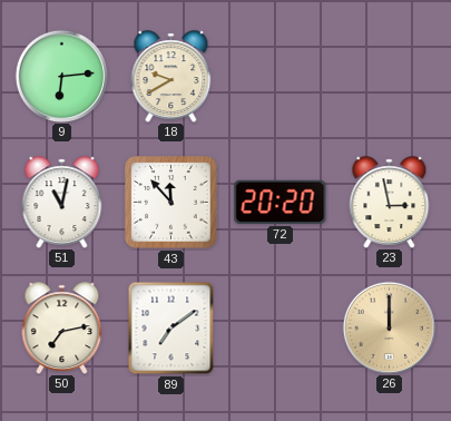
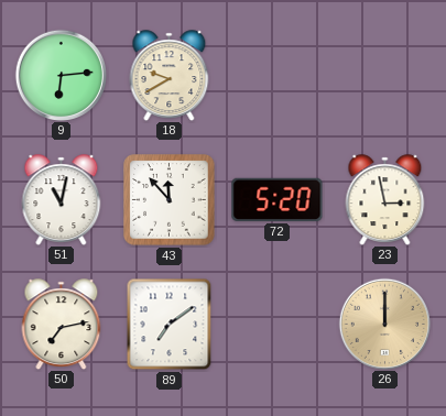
72: 20:20 -> 5:20
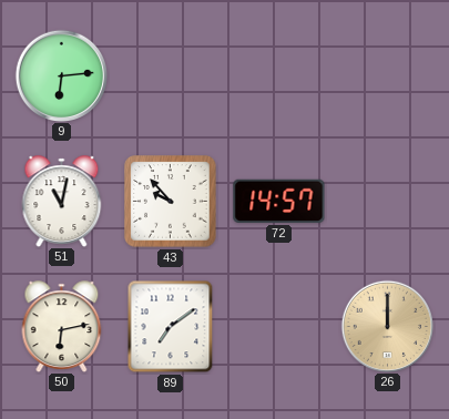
18: 9:40 -> none
43: 11:53 -> 9:53
72: 5:20 -> 14:57
23: 2:58 -> none
50: 7:13 -> 6:13
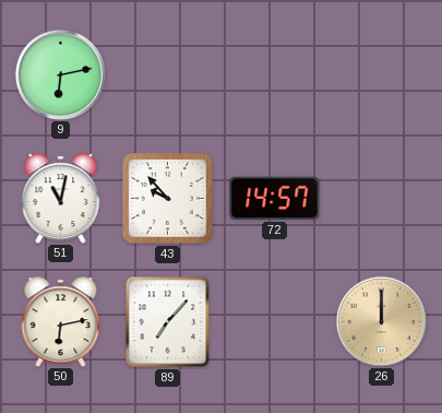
9: 6:14 -> 6:13
89: 7:09 -> 7:07
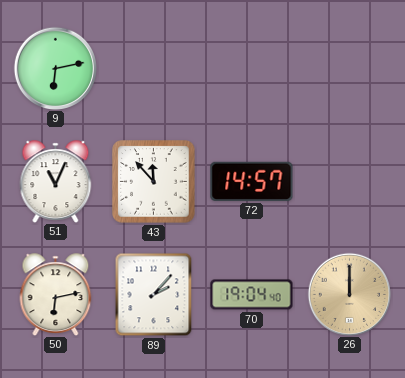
51: 11:02 -> 11:04
43: 9:53 -> 11:53
89: 7:07 -> 2:07
70: none -> 19:04
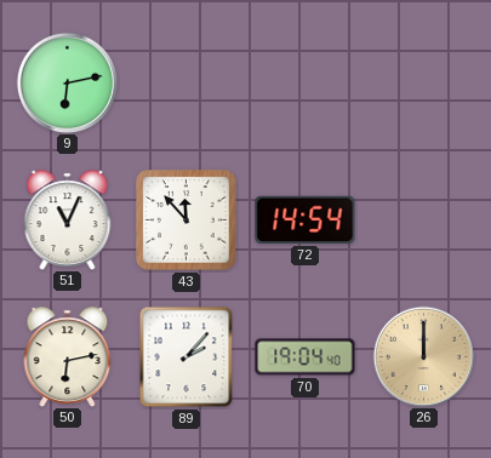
72: 14:57 -> 14:54
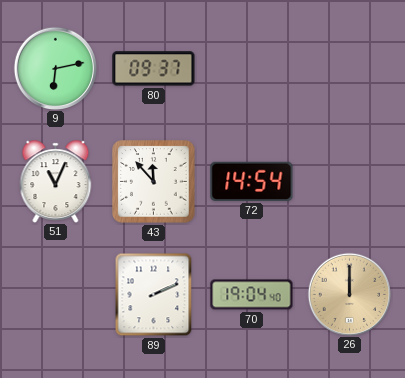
80: none -> 09:37
50: 6:13 -> none
89: 2:07 -> 2:11
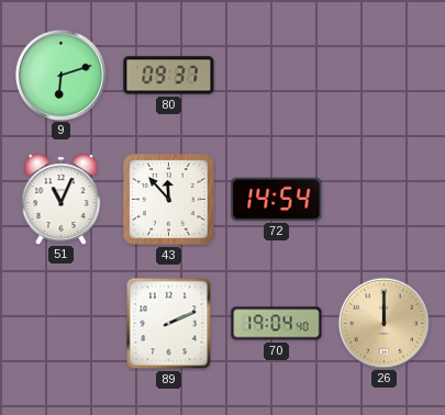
9: 6:13 -> 6:12
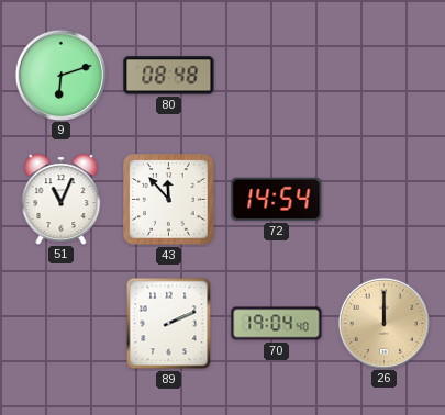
80: 09:37 -> 08:48
